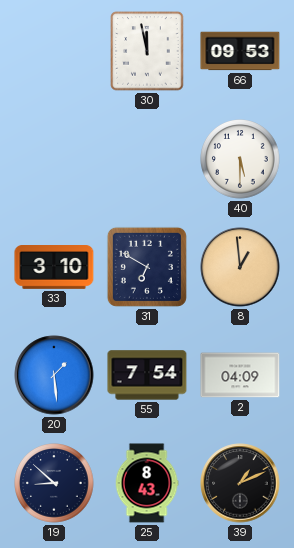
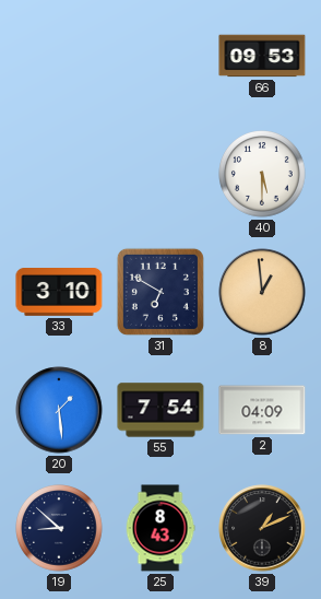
30: 11:58 -> none
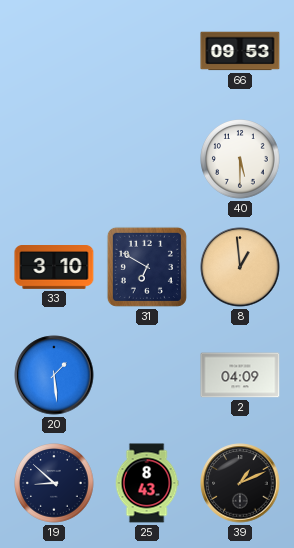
55: 7:54 -> none
